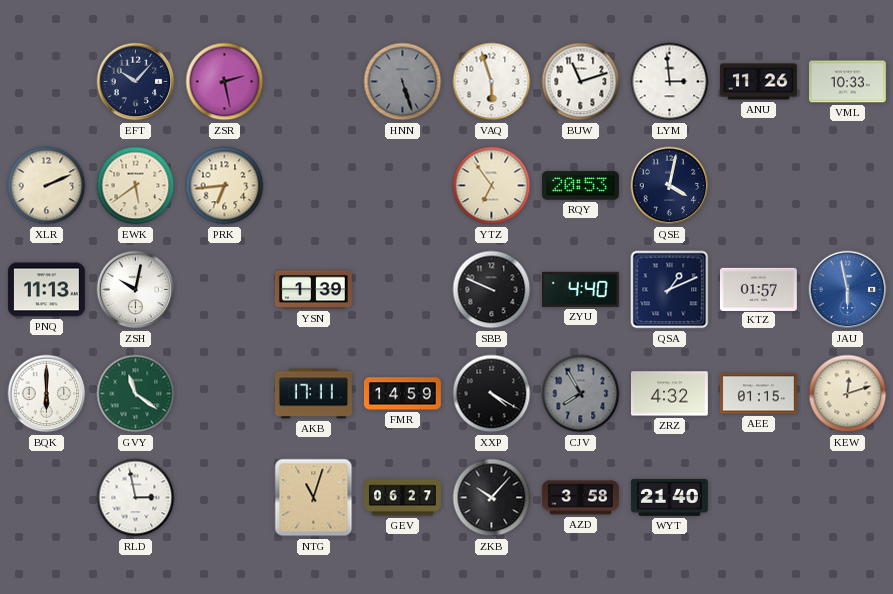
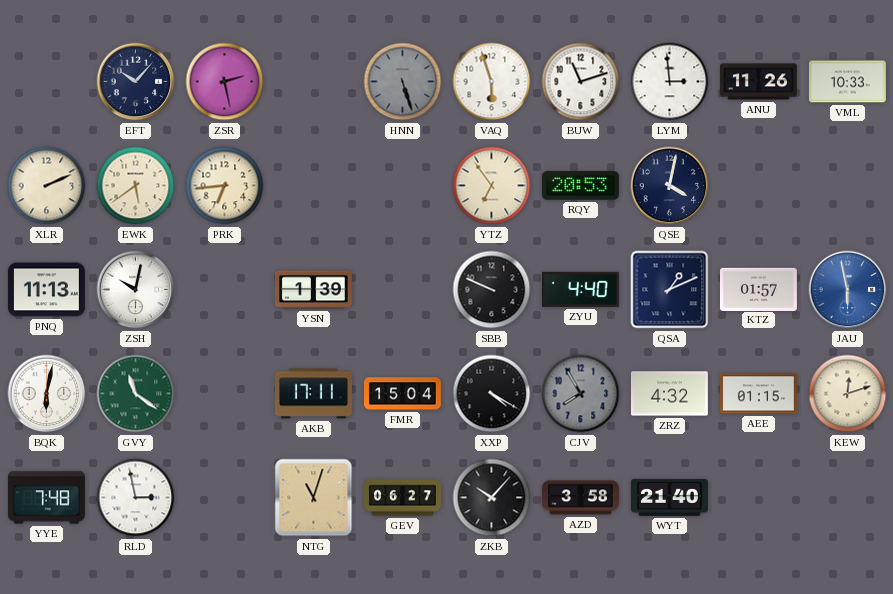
BQK: 6:00 -> 6:02
FMR: 14:59 -> 15:04
YYE: none -> 7:48
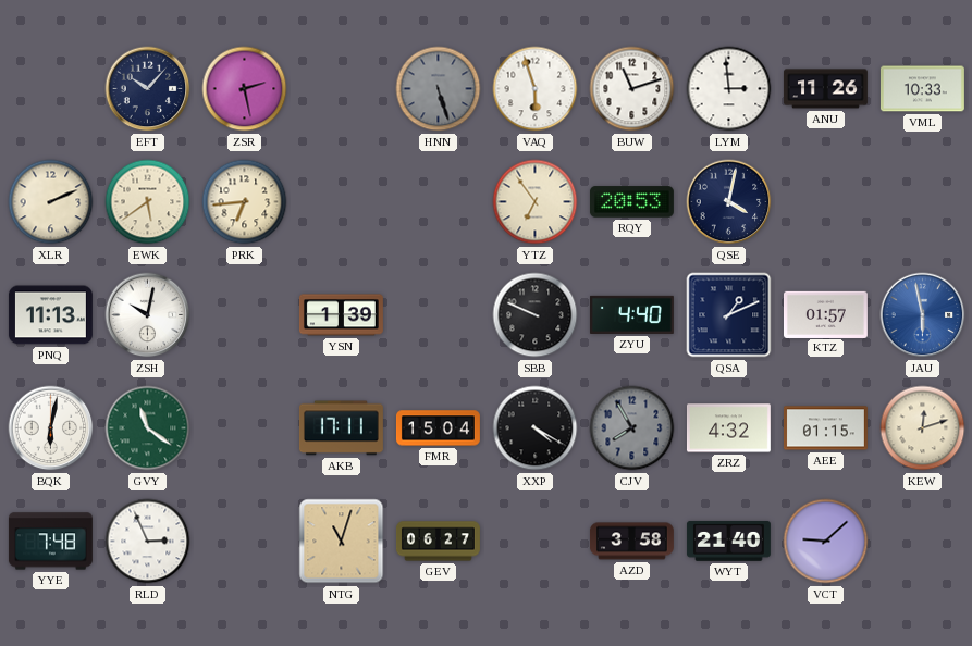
RLD: 2:58 -> 2:56
ZKB: 10:07 -> none
VCT: none -> 9:08
